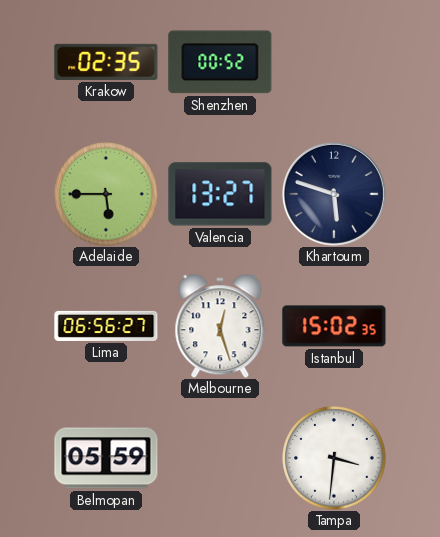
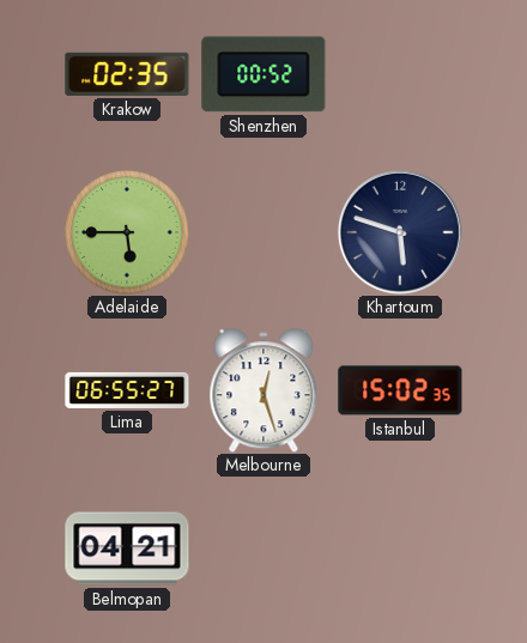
Valencia: 13:27 -> none
Lima: 06:56 -> 06:55
Belmopan: 05:59 -> 04:21
Tampa: 3:31 -> none
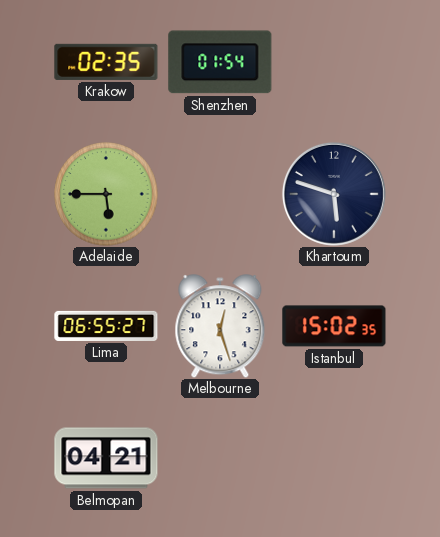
Shenzhen: 00:52 -> 01:54
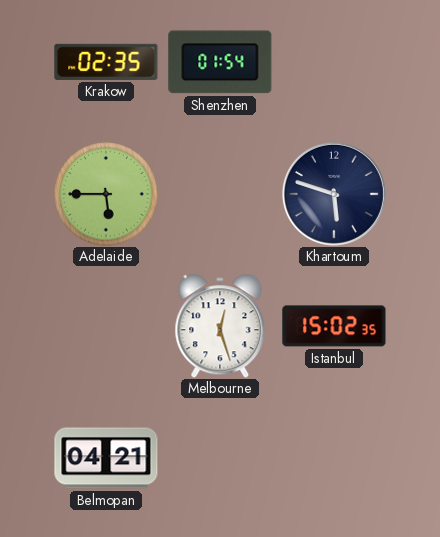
Lima: 06:55 -> none
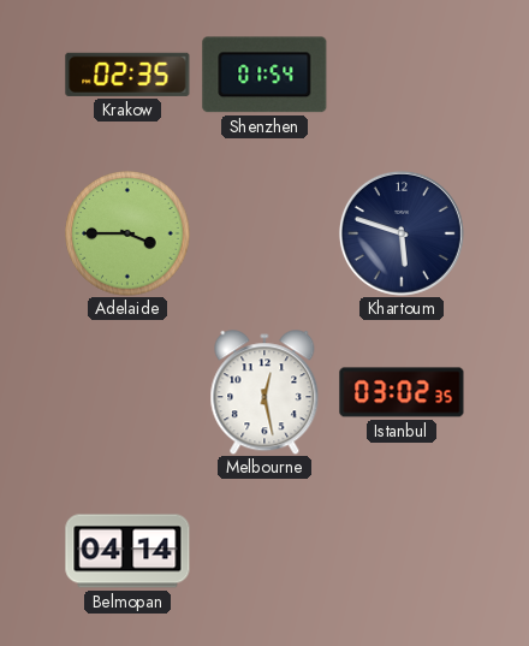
Adelaide: 5:45 -> 3:45
Melbourne: 12:27 -> 12:28
Istanbul: 15:02 -> 03:02
Belmopan: 04:21 -> 04:14
